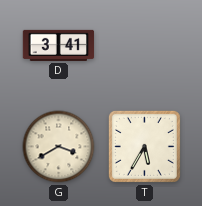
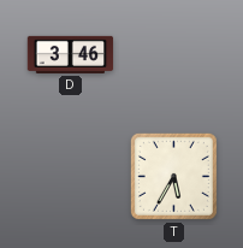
D: 3:41 -> 3:46
G: 3:40 -> none
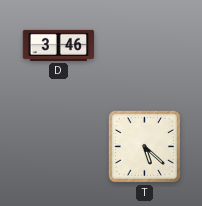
T: 5:35 -> 5:22
